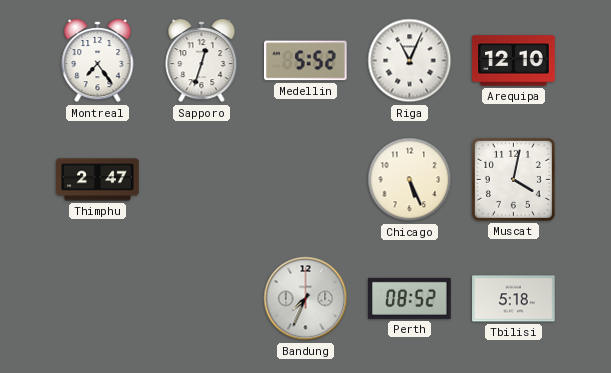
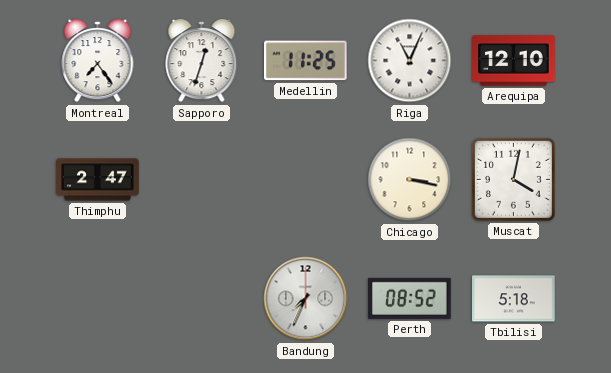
Medellin: 5:52 -> 11:25
Chicago: 5:26 -> 3:17
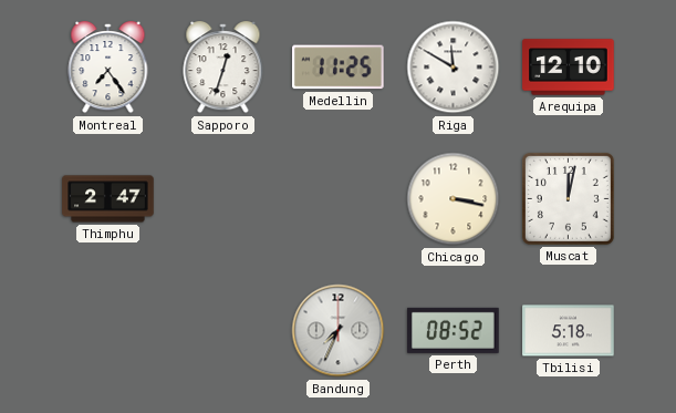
Riga: 11:04 -> 11:50
Muscat: 4:02 -> 12:02
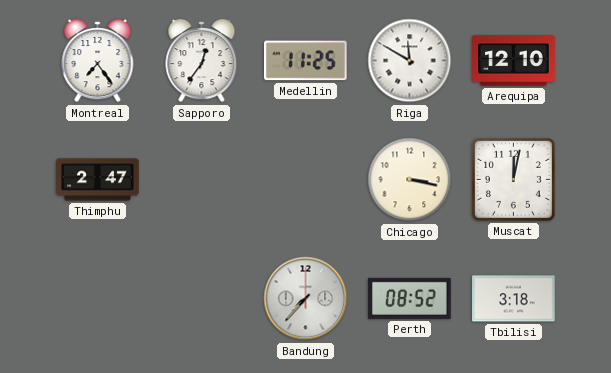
Sapporo: 12:33 -> 12:36
Bandung: 7:34 -> 7:37
Tbilisi: 5:18 -> 3:18
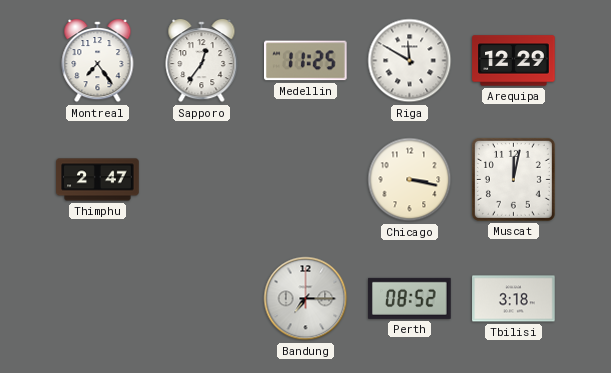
Arequipa: 12:10 -> 12:29
Bandung: 7:37 -> 7:15
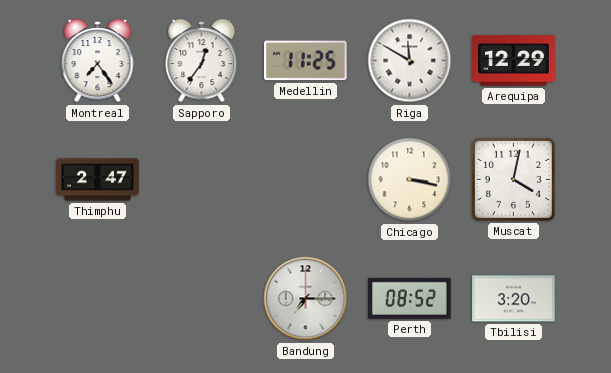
Muscat: 12:02 -> 4:02
Tbilisi: 3:18 -> 3:20
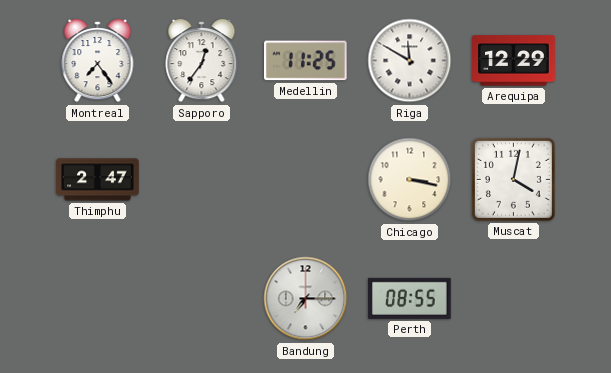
Perth: 08:52 -> 08:55
Tbilisi: 3:20 -> none
